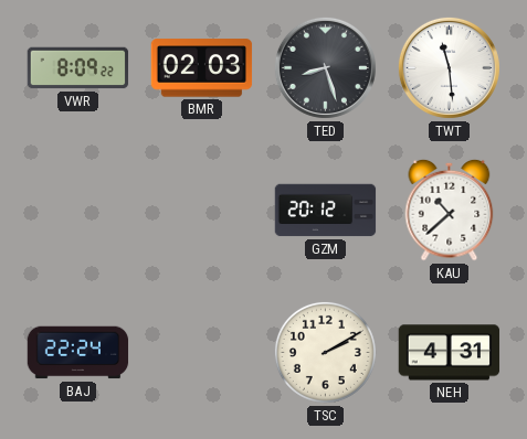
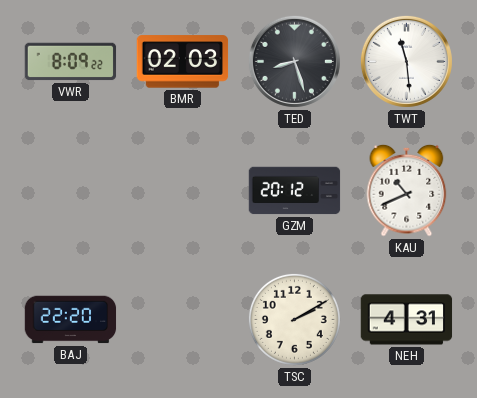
KAU: 10:38 -> 10:41
BAJ: 22:24 -> 22:20
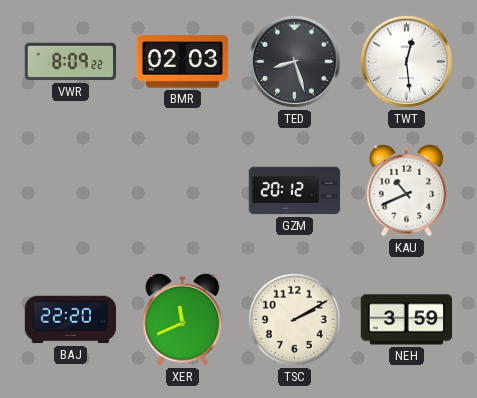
TWT: 11:29 -> 12:29
XER: none -> 11:41
NEH: 4:31 -> 3:59
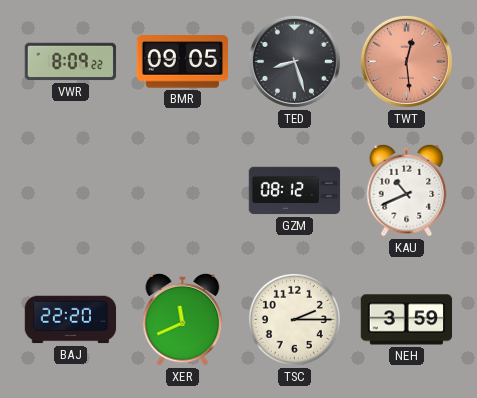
BMR: 02:03 -> 09:05
TWT dial: white -> salmon
GZM: 20:12 -> 08:12
TSC: 2:10 -> 2:15
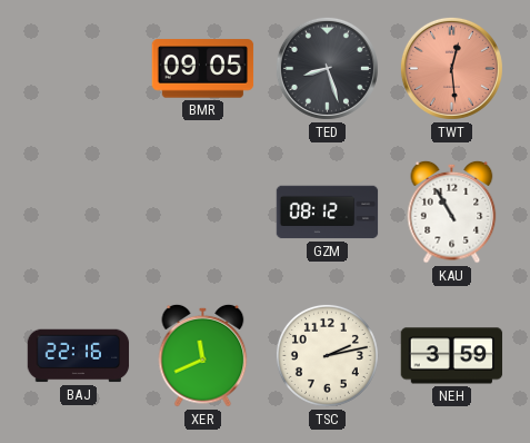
VWR: 8:09 -> none
KAU: 10:41 -> 10:55
BAJ: 22:20 -> 22:16
TSC: 2:15 -> 2:13
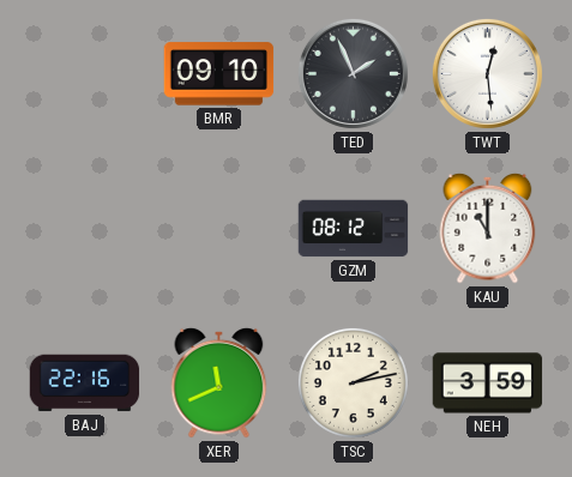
BMR: 09:05 -> 09:10
TED: 8:27 -> 1:56
TWT dial: salmon -> white
KAU: 10:55 -> 11:00
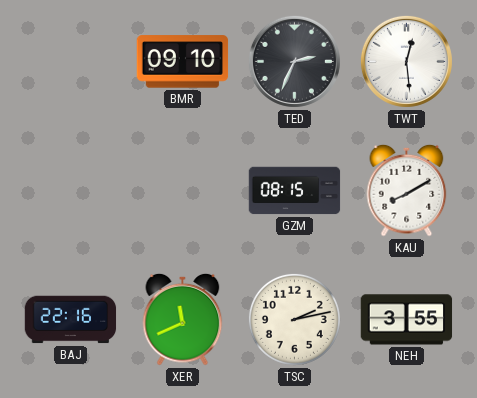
TED: 1:56 -> 2:34
GZM: 08:12 -> 08:15
KAU: 11:00 -> 8:10
NEH: 3:59 -> 3:55
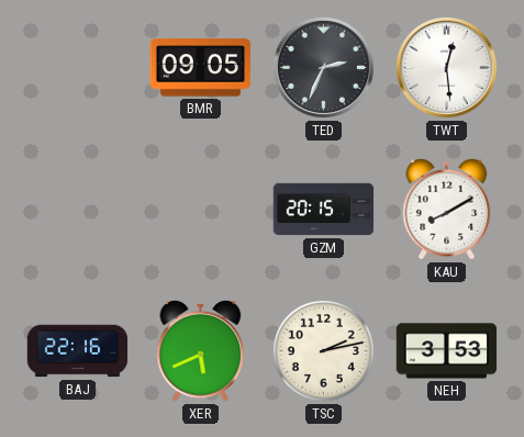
BMR: 09:10 -> 09:05
GZM: 08:15 -> 20:15
XER: 11:41 -> 5:41
NEH: 3:55 -> 3:53
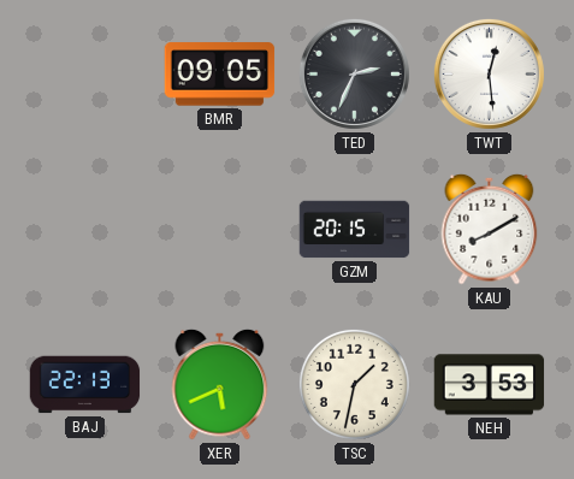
BAJ: 22:16 -> 22:13
TSC: 2:13 -> 1:32
